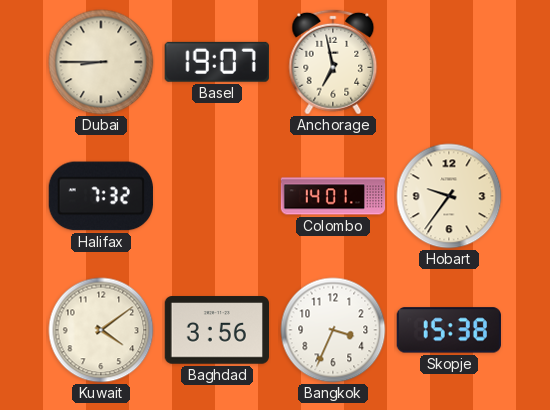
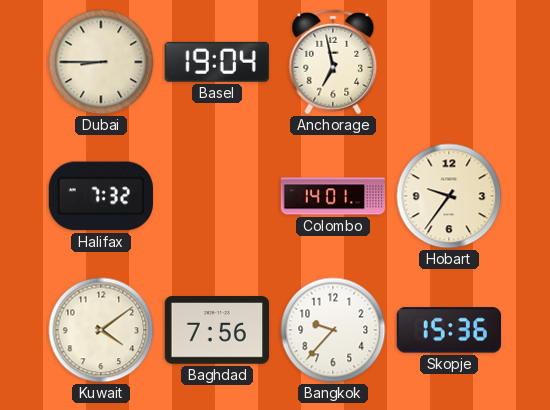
Basel: 19:07 -> 19:04
Baghdad: 3:56 -> 7:56
Bangkok: 3:34 -> 9:37
Skopje: 15:38 -> 15:36
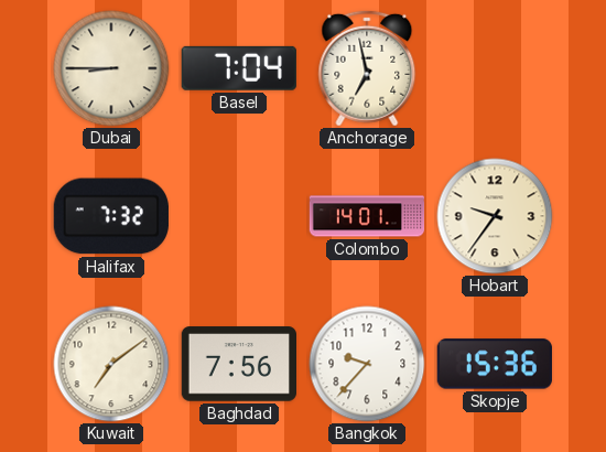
Basel: 19:04 -> 7:04
Kuwait: 4:09 -> 7:09
